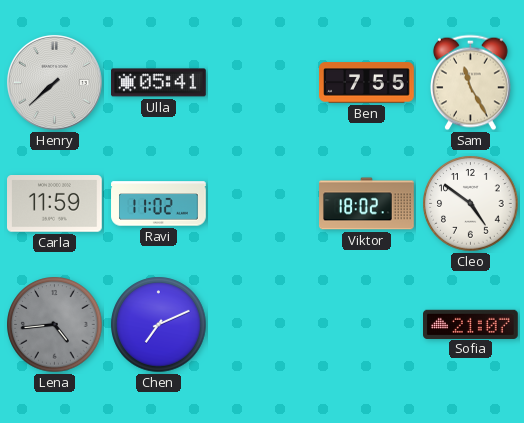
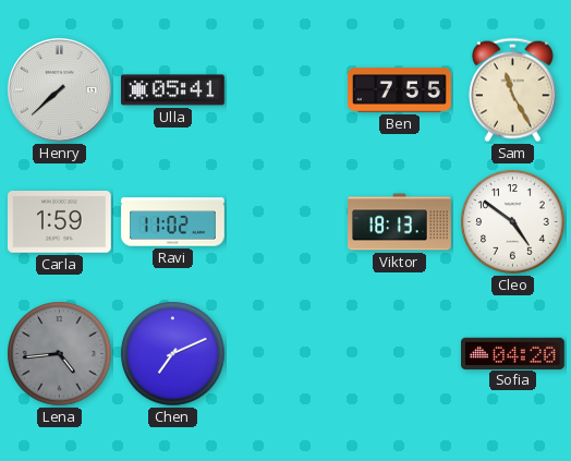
Carla: 11:59 -> 1:59
Viktor: 18:02 -> 18:13
Sofia: 21:07 -> 04:20
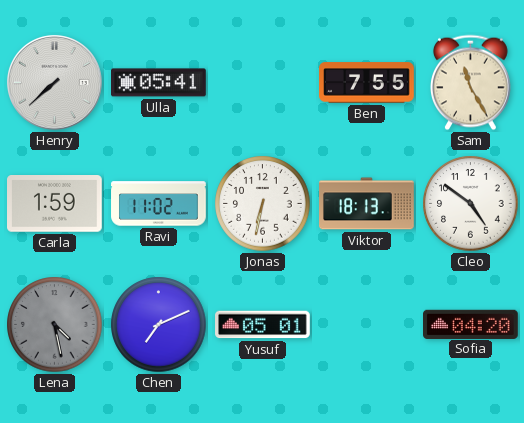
Jonas: none -> 6:32
Lena: 4:44 -> 4:28
Yusuf: none -> 05:01
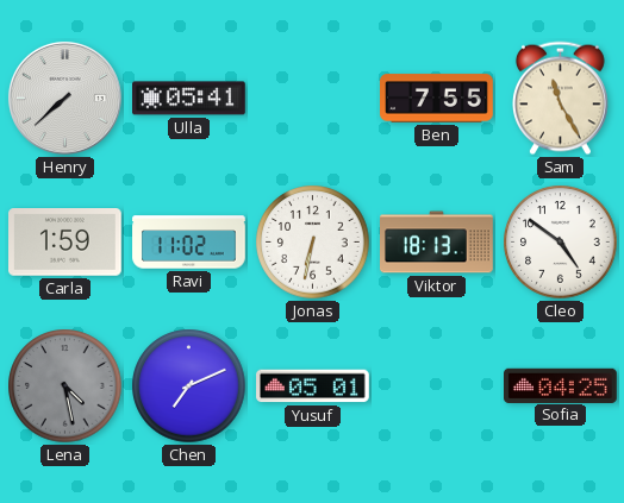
Sofia: 04:20 -> 04:25
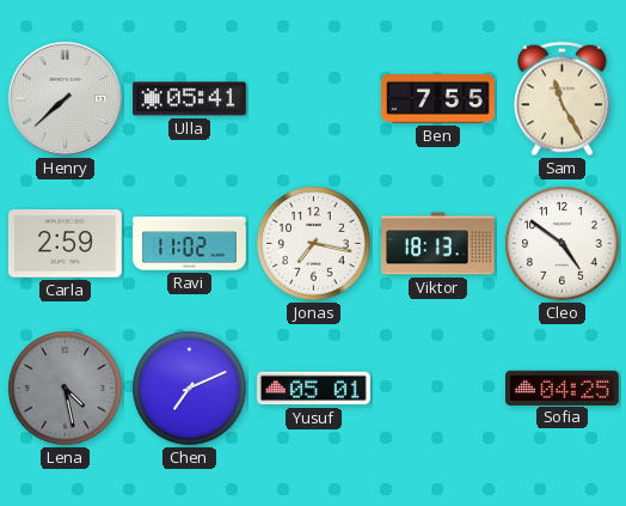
Carla: 1:59 -> 2:59
Jonas: 6:32 -> 7:17
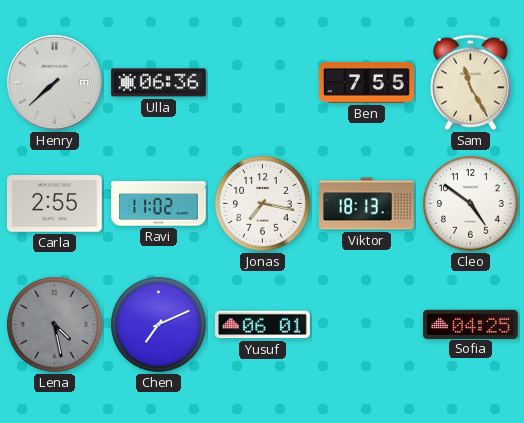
Ulla: 05:41 -> 06:36
Carla: 2:59 -> 2:55
Yusuf: 05:01 -> 06:01
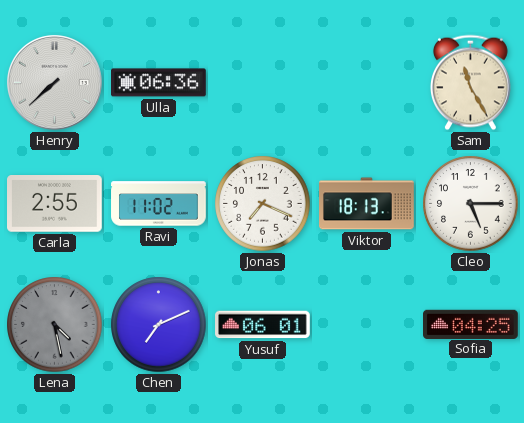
Ben: 7:55 -> none
Jonas: 7:17 -> 7:19
Cleo: 4:51 -> 5:15
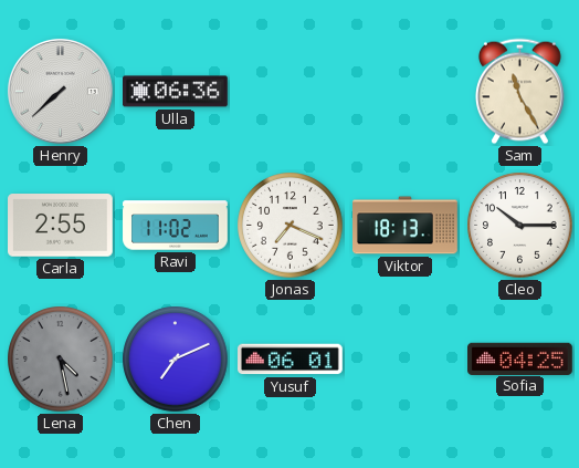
Cleo: 5:15 -> 10:15
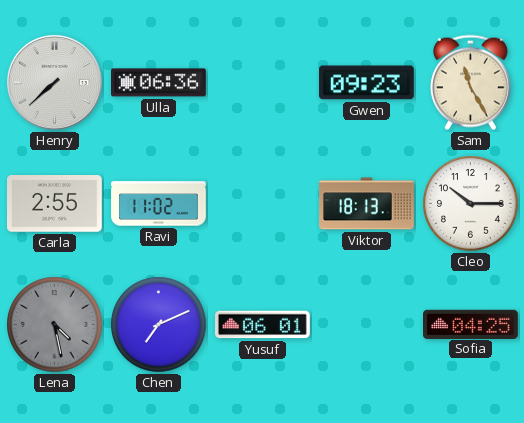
Gwen: none -> 09:23
Jonas: 7:19 -> none
